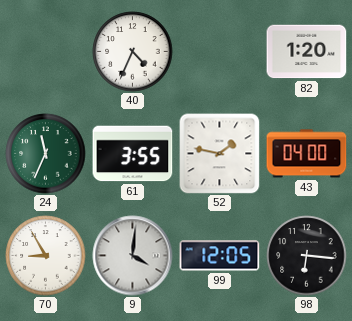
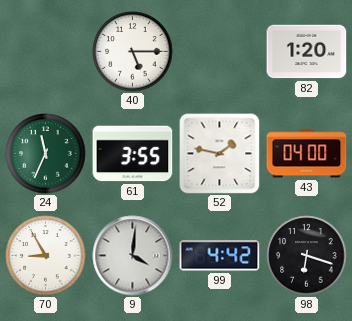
40: 4:34 -> 5:15
99: 12:05 -> 4:42
98: 6:16 -> 6:18
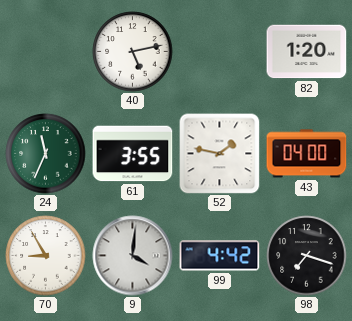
40: 5:15 -> 5:13
98: 6:18 -> 7:18
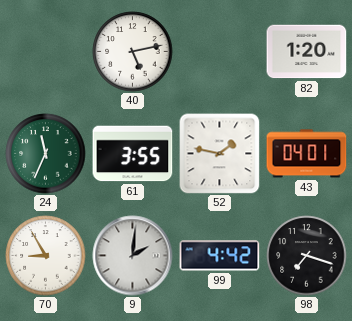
43: 04:00 -> 04:01
9: 4:01 -> 2:01
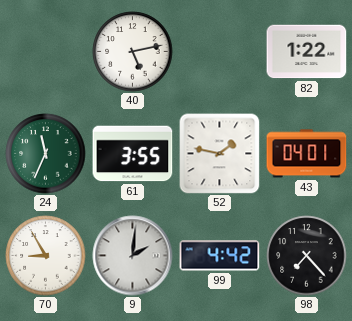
82: 1:20 -> 1:22
98: 7:18 -> 7:23
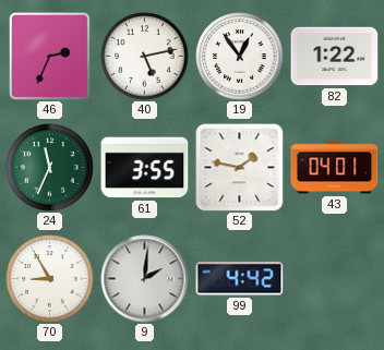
46: none -> 2:34
19: none -> 12:54
98: 7:23 -> none
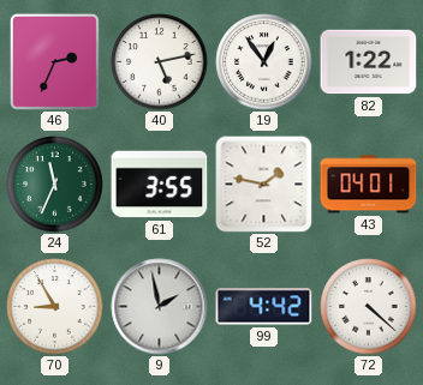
9: 2:01 -> 1:58
72: none -> 4:22
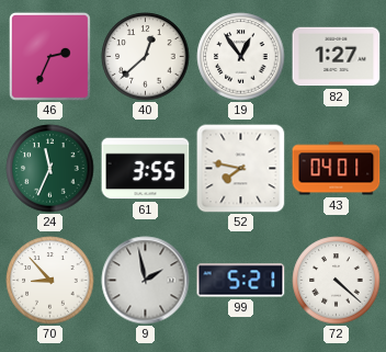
40: 5:13 -> 12:38
82: 1:22 -> 1:27
52: 1:47 -> 7:47
70: 8:55 -> 8:53
99: 4:42 -> 5:21
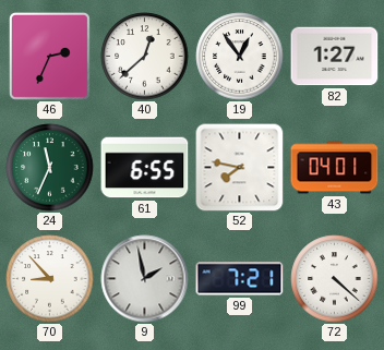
61: 3:55 -> 6:55
99: 5:21 -> 7:21
